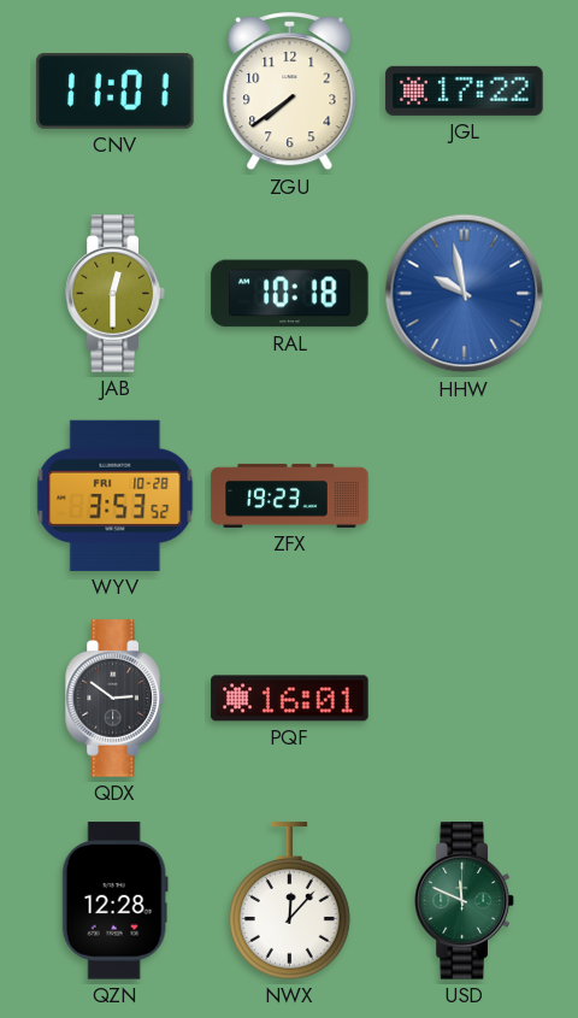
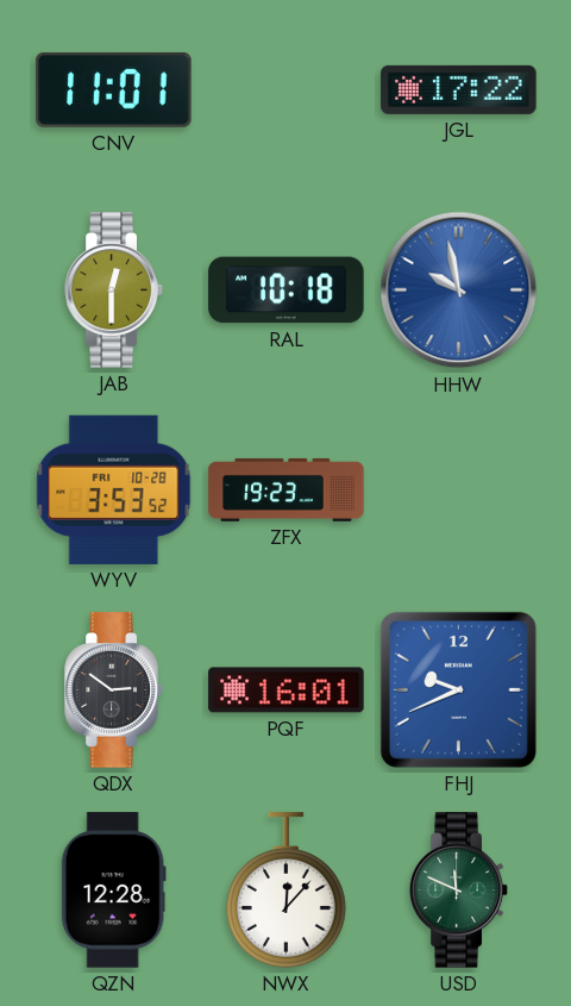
ZGU: 7:39 -> none
FHJ: none -> 9:41
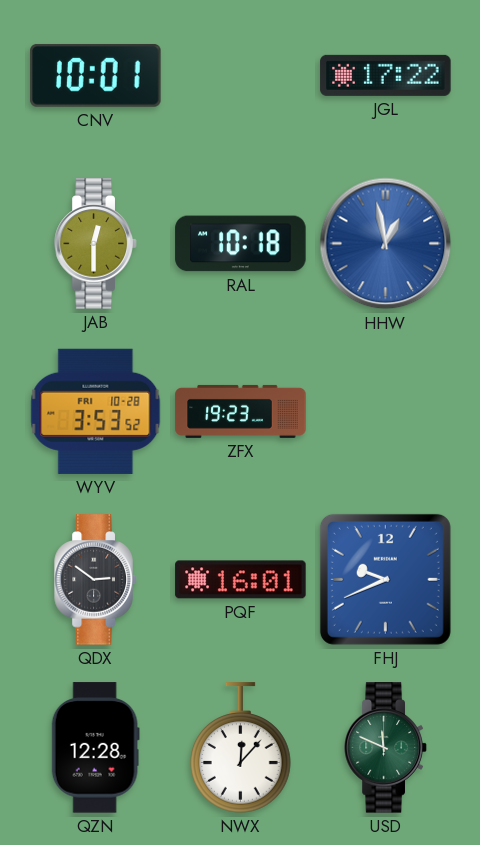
CNV: 11:01 -> 10:01
HHW: 9:58 -> 12:58
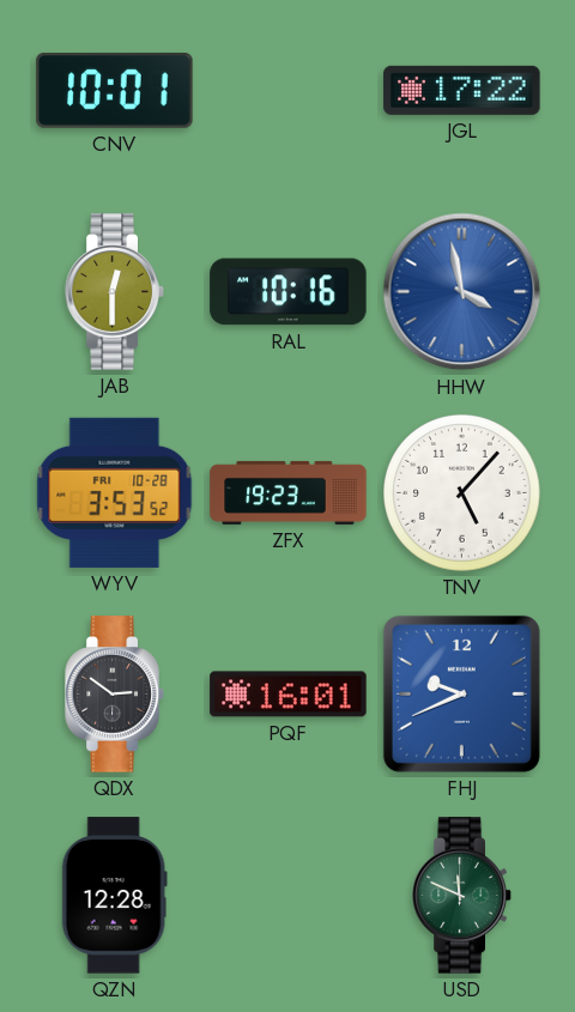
RAL: 10:18 -> 10:16
HHW: 12:58 -> 3:58
TNV: none -> 5:07
NWX: 12:07 -> none
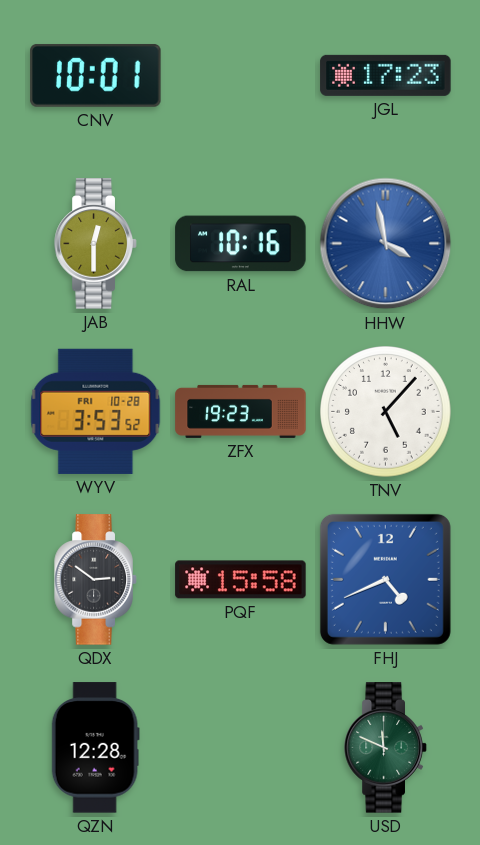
JGL: 17:22 -> 17:23
PQF: 16:01 -> 15:58
FHJ: 9:41 -> 4:41
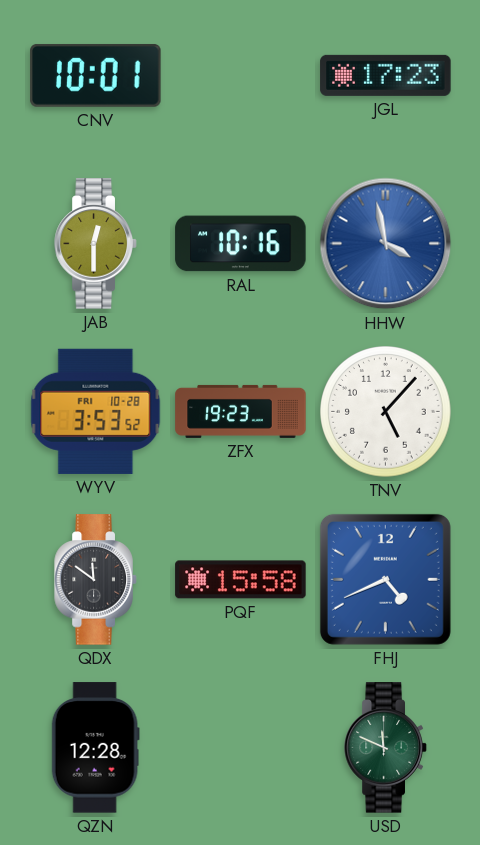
QDX: 2:51 -> 11:51
